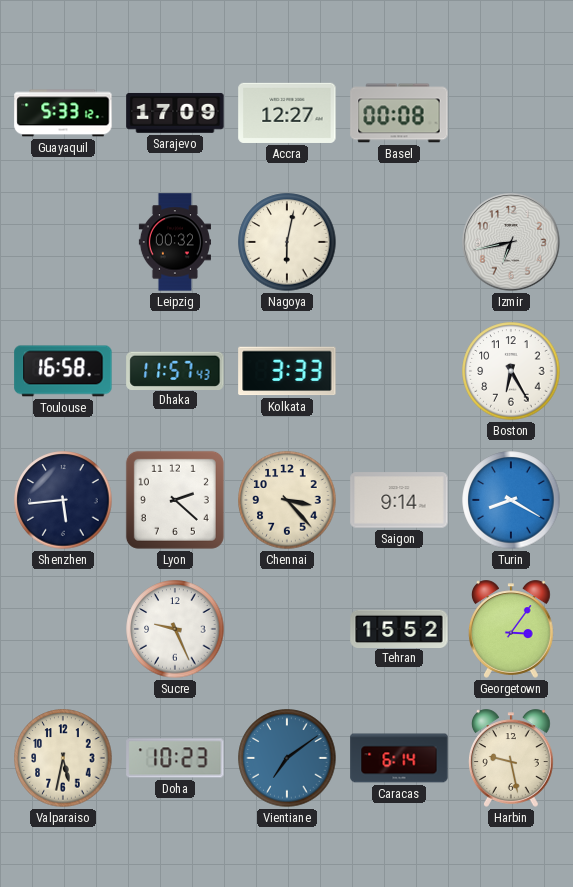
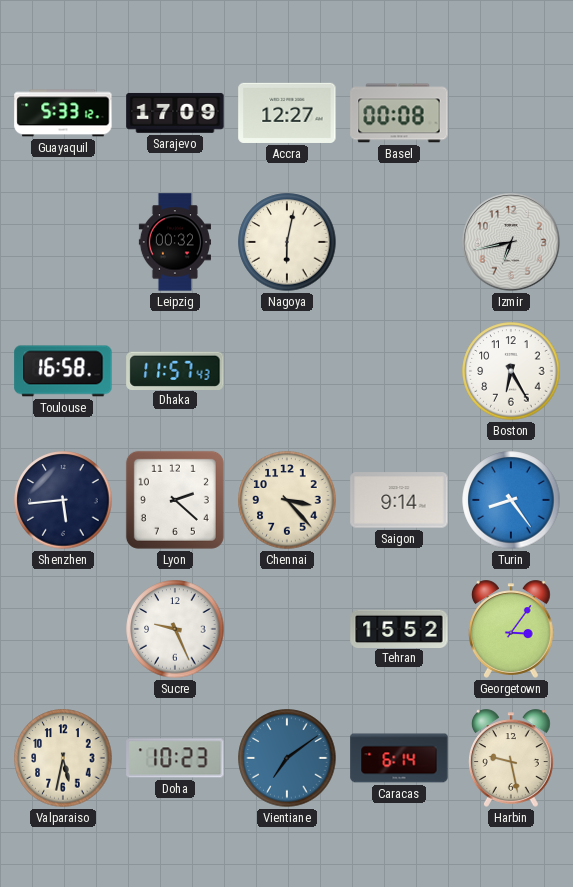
Kolkata: 3:33 -> none
Turin: 8:20 -> 8:24
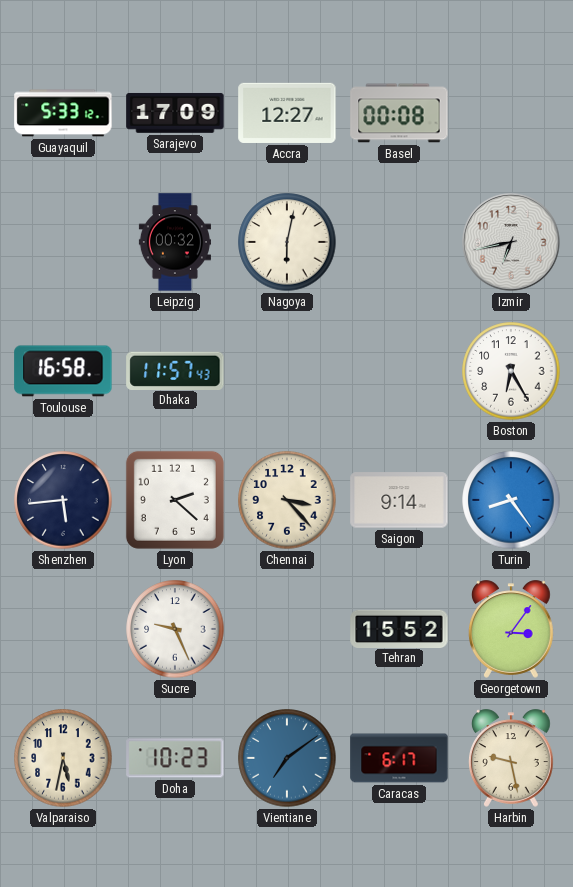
Caracas: 6:14 -> 6:17
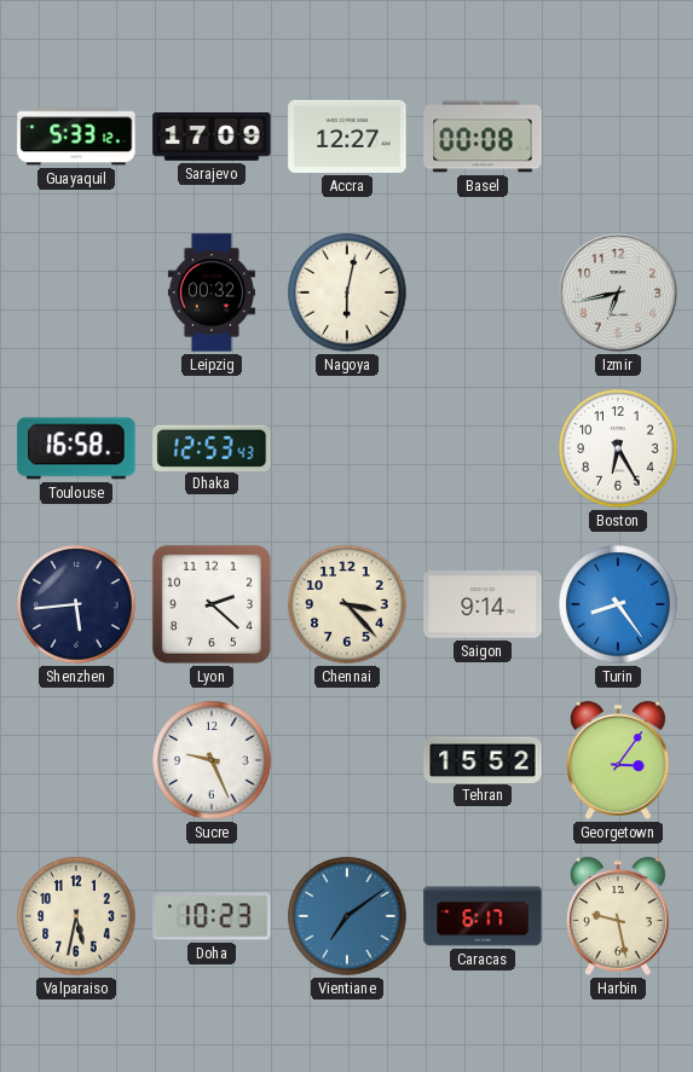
Dhaka: 11:57 -> 12:53
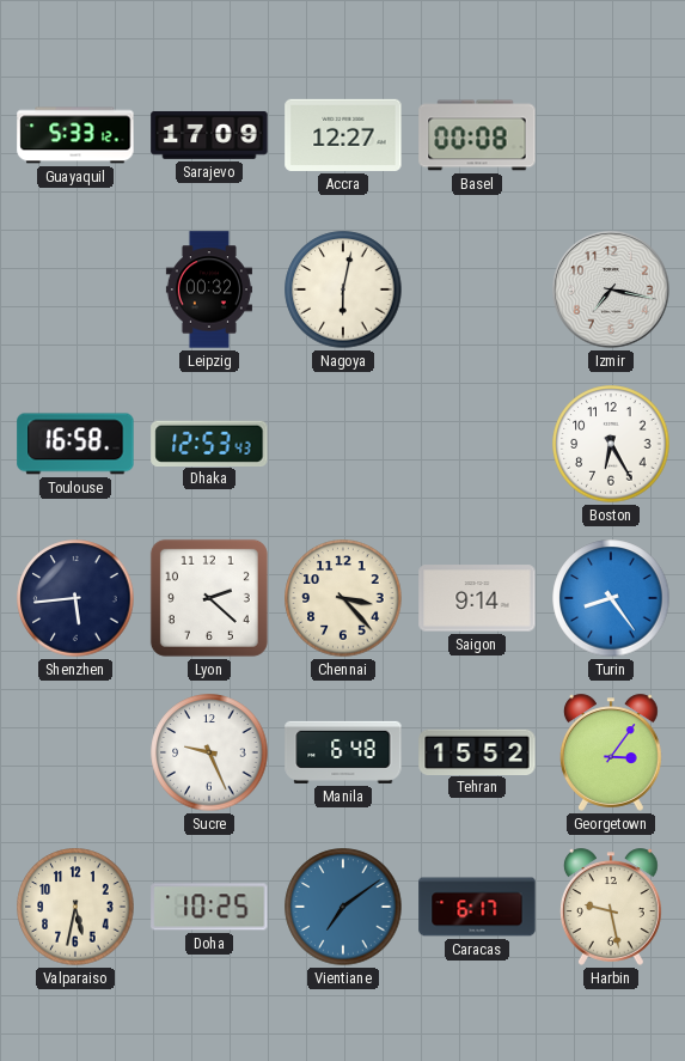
Izmir: 6:43 -> 7:17
Manila: none -> 6:48
Doha: 10:23 -> 10:25
